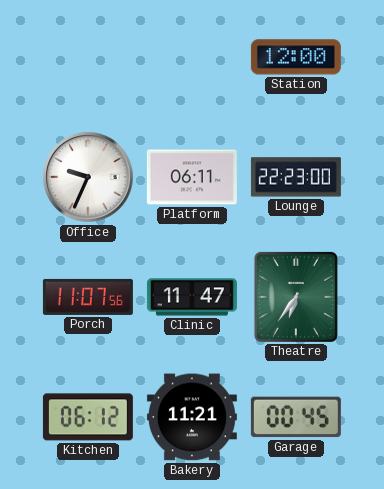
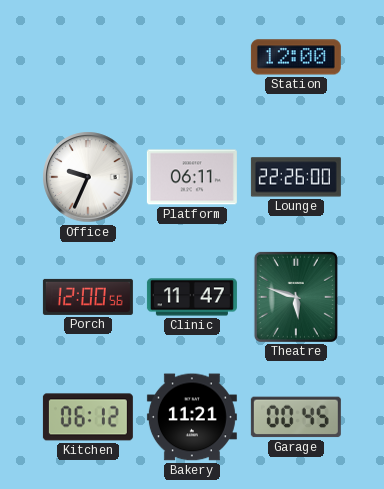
Lounge: 22:23 -> 22:26
Porch: 11:07 -> 12:00
Theatre: 6:36 -> 5:48
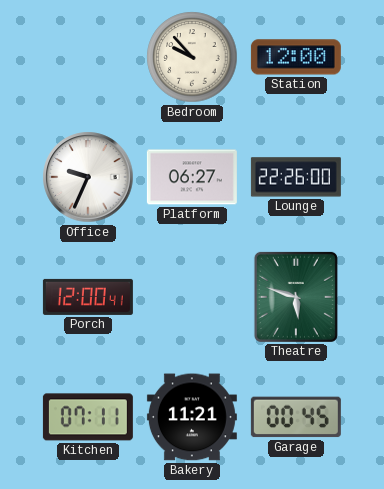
Bedroom: none -> 9:53
Platform: 06:11 -> 06:27
Porch: 12:00:56 -> 12:00:41
Clinic: 11:47 -> none
Kitchen: 06:12 -> 07:11
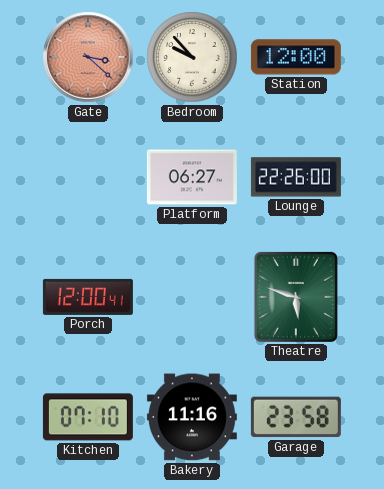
Gate: none -> 3:22
Office: 9:34 -> none
Kitchen: 07:11 -> 07:10
Bakery: 11:21 -> 11:16
Garage: 00:45 -> 23:58
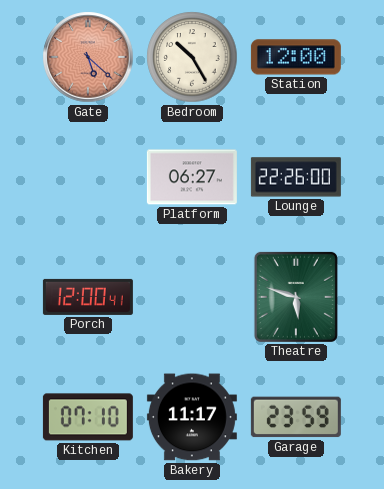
Gate: 3:22 -> 5:22
Bedroom: 9:53 -> 10:25
Bakery: 11:16 -> 11:17
Garage: 23:58 -> 23:59
